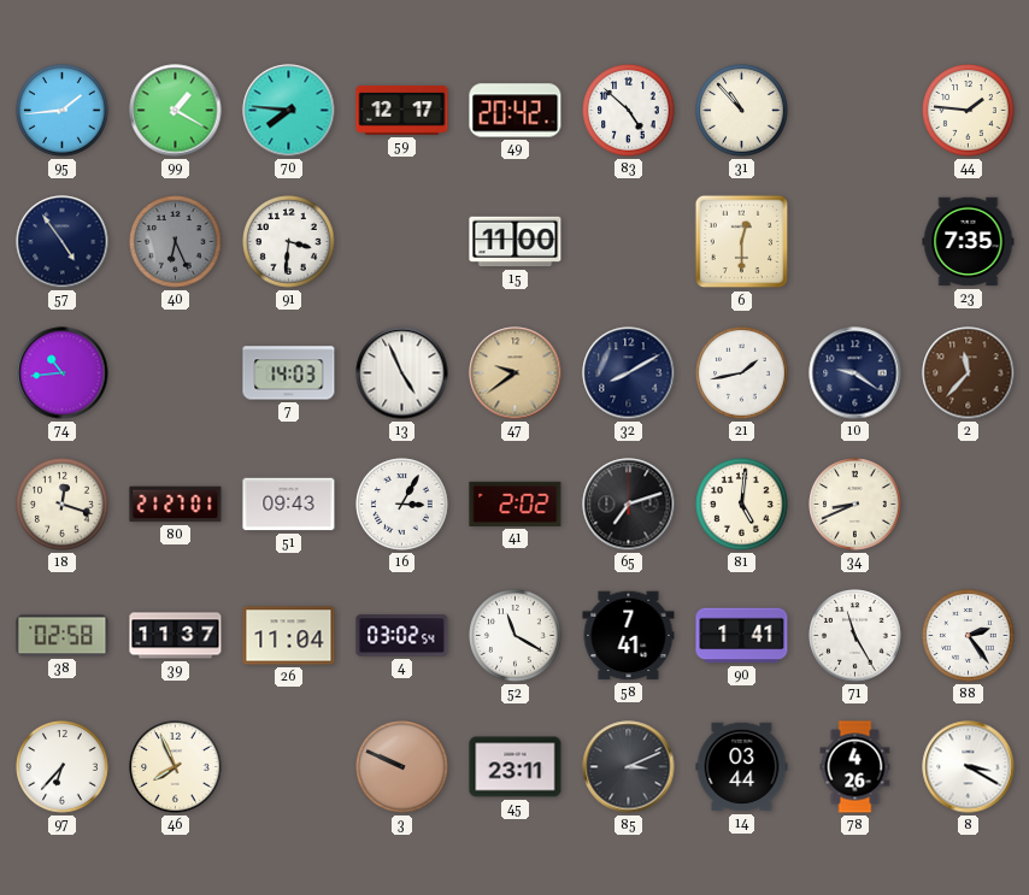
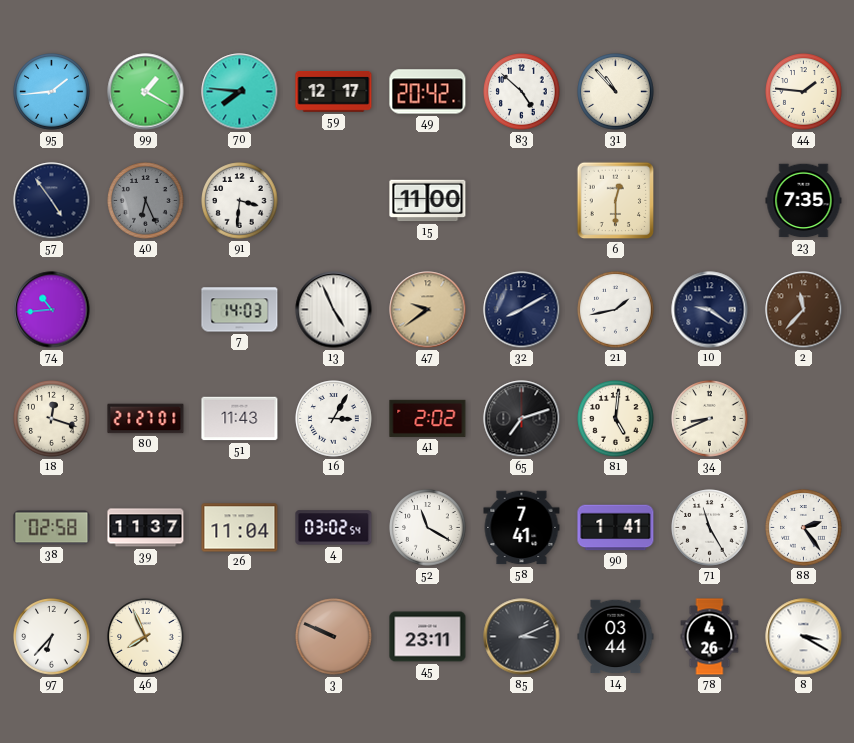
51: 09:43 -> 11:43
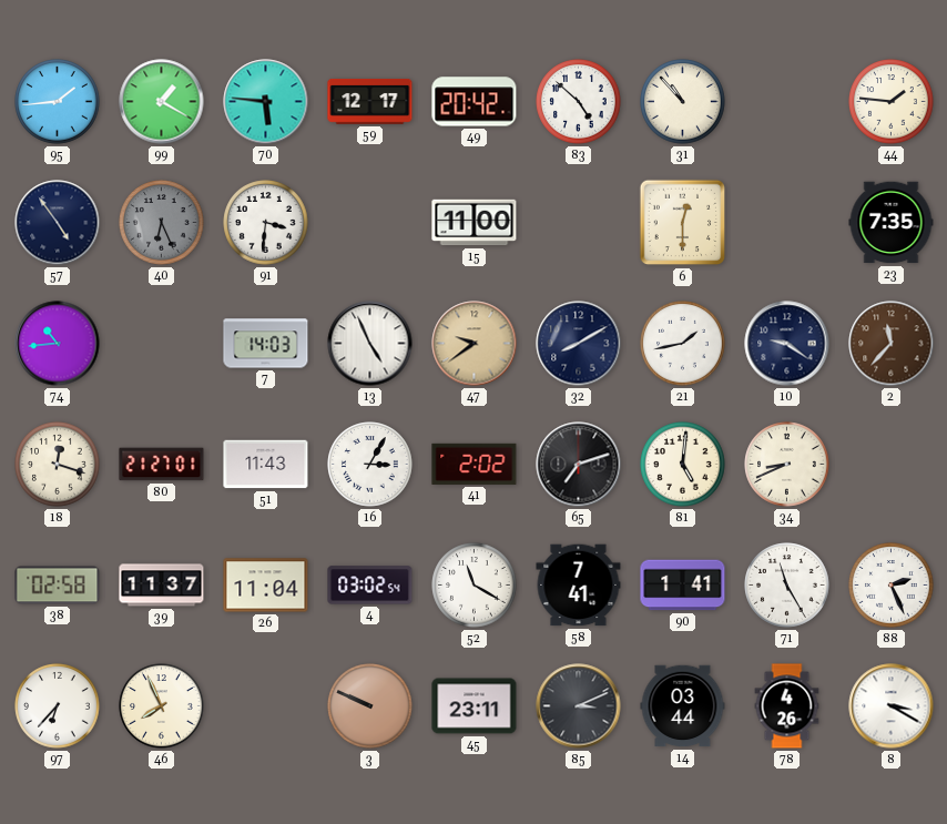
70: 7:46 -> 5:46
88: 2:24 -> 2:26
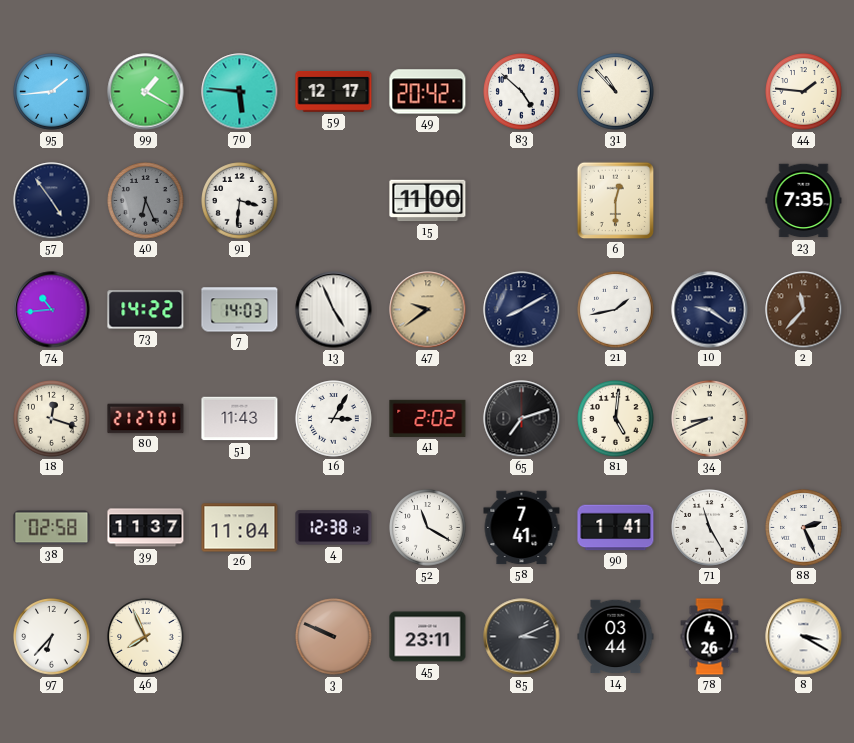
73: none -> 14:22
4: 03:02 -> 12:38
